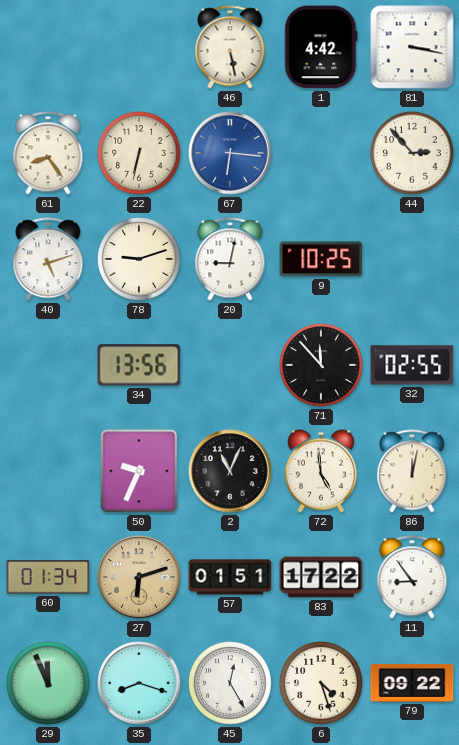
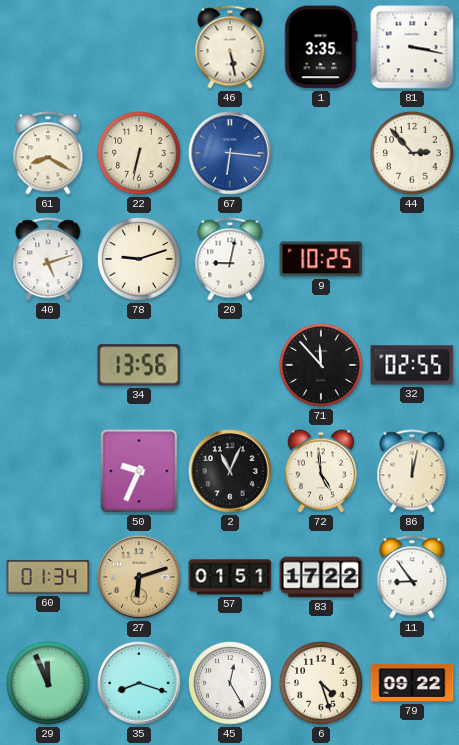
1: 4:42 -> 3:35
61: 8:24 -> 8:20
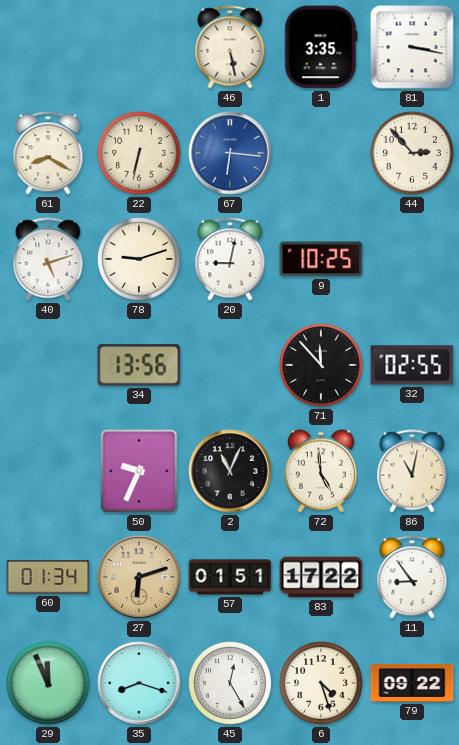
86: 12:02 -> 11:02
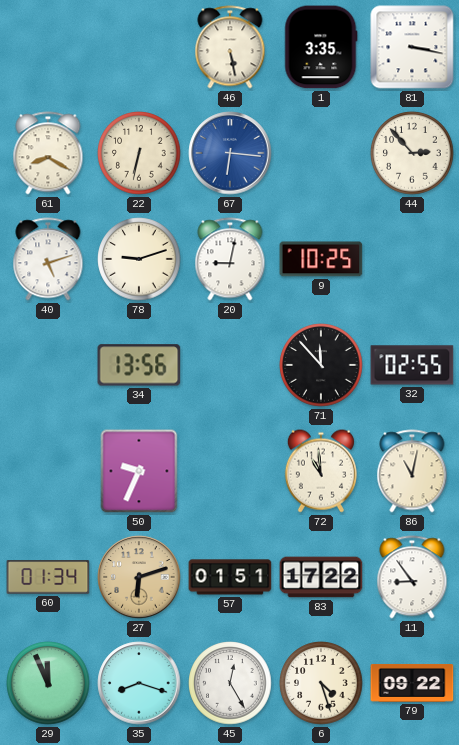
2: 11:04 -> none
72: 4:59 -> 10:59
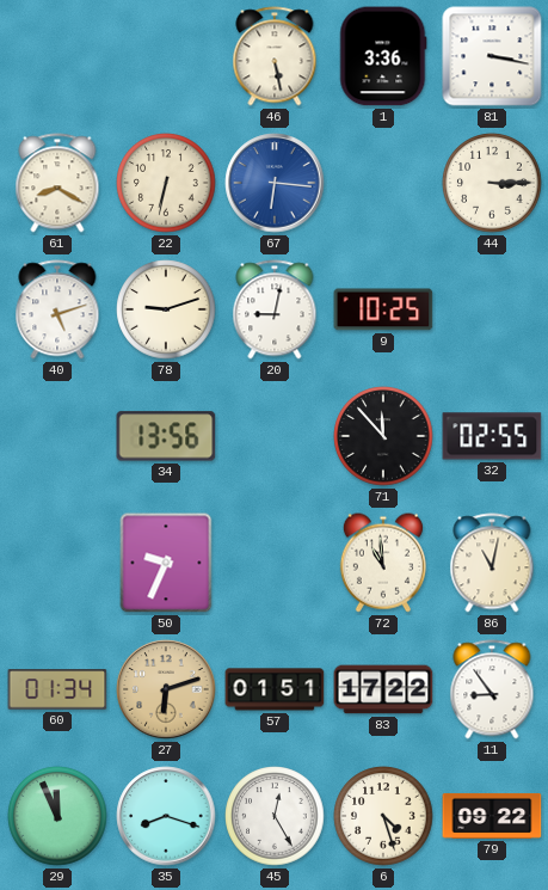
1: 3:35 -> 3:36
44: 2:53 -> 3:15
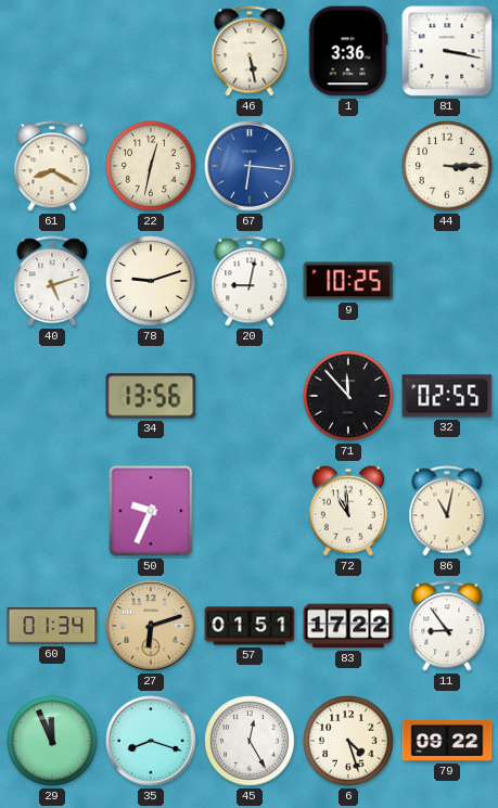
22: 6:32 -> 12:32
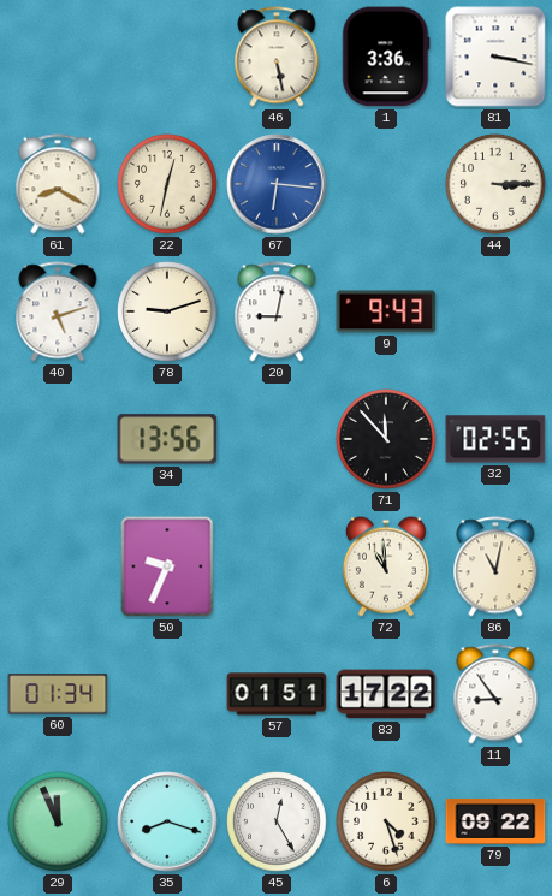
9: 10:25 -> 9:43
27: 6:12 -> none
